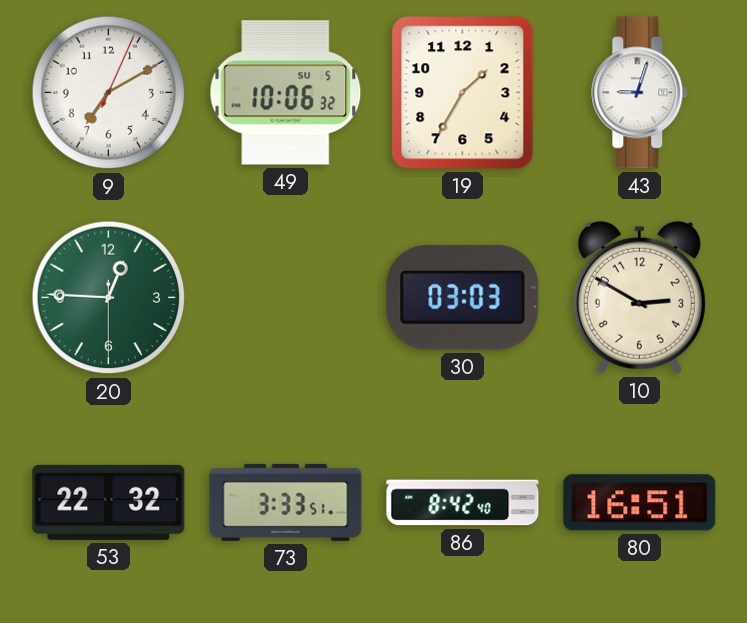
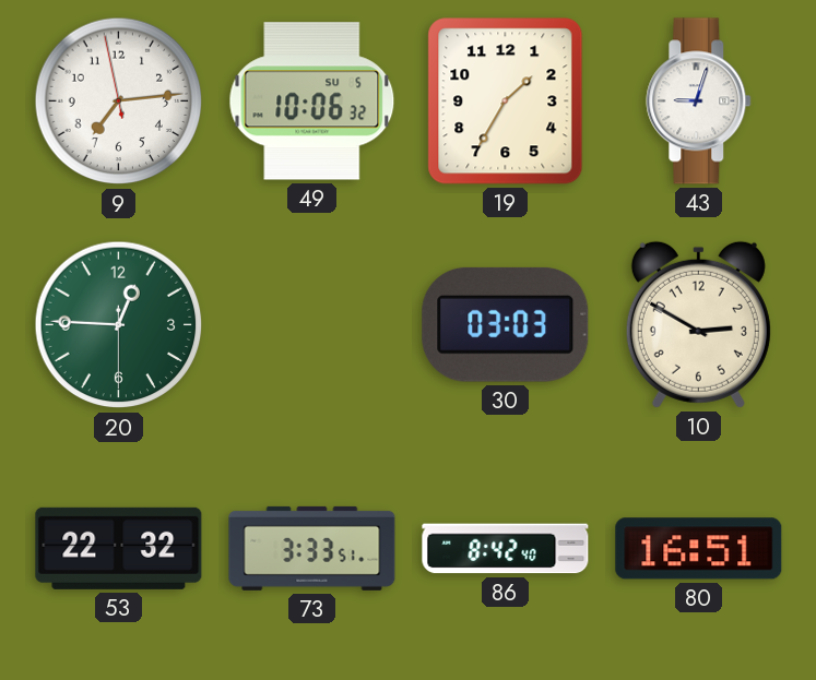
9: 7:10 -> 7:13
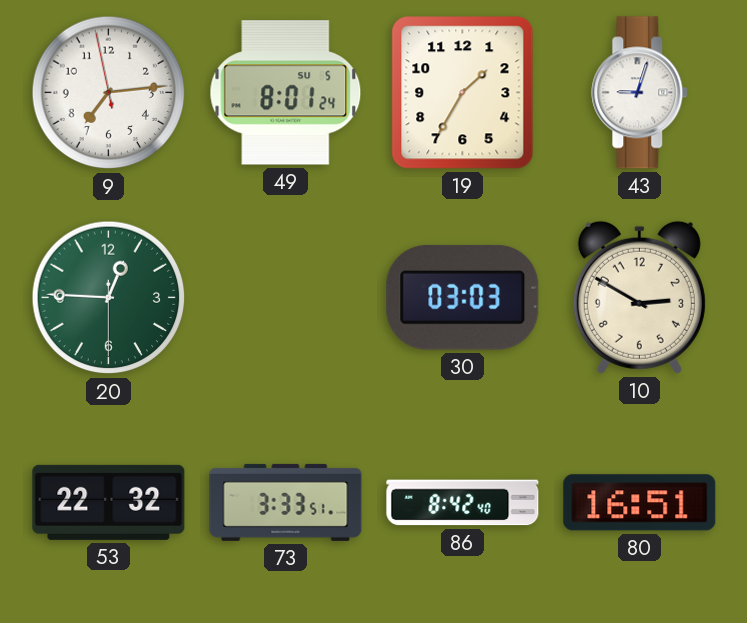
49: 10:06 -> 8:01
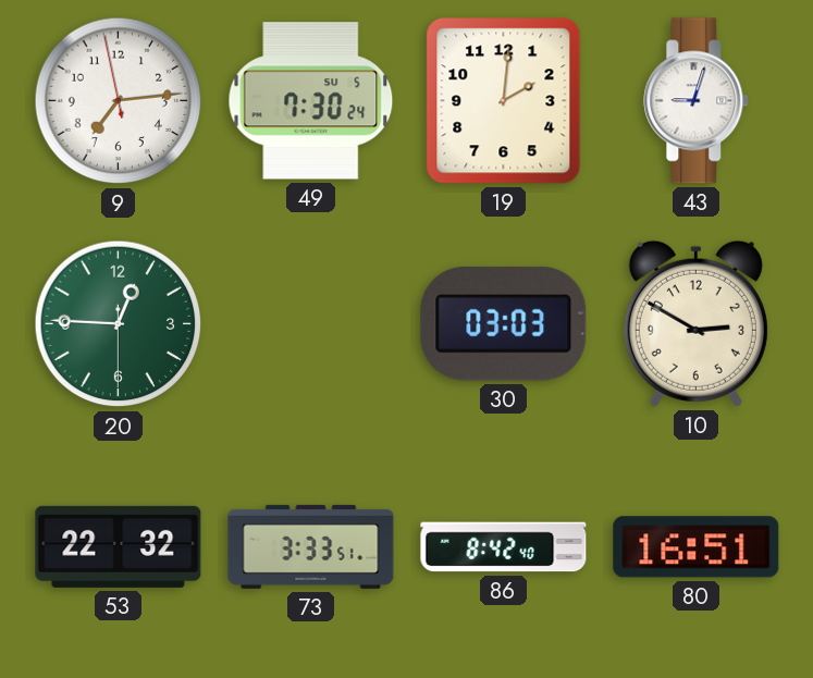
49: 8:01 -> 7:30
19: 1:35 -> 2:01
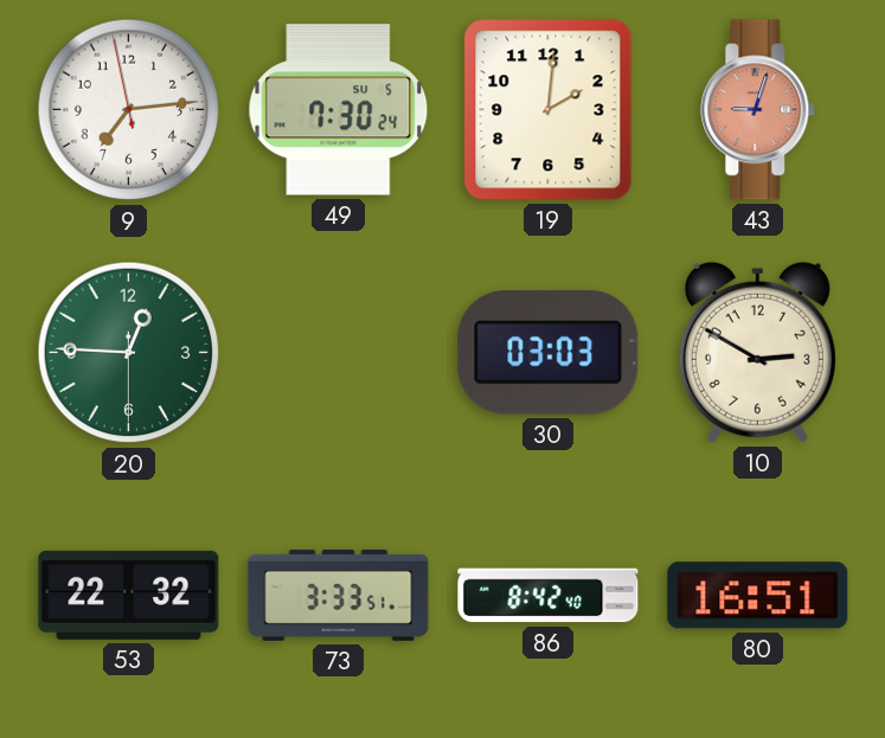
43 dial: white -> salmon
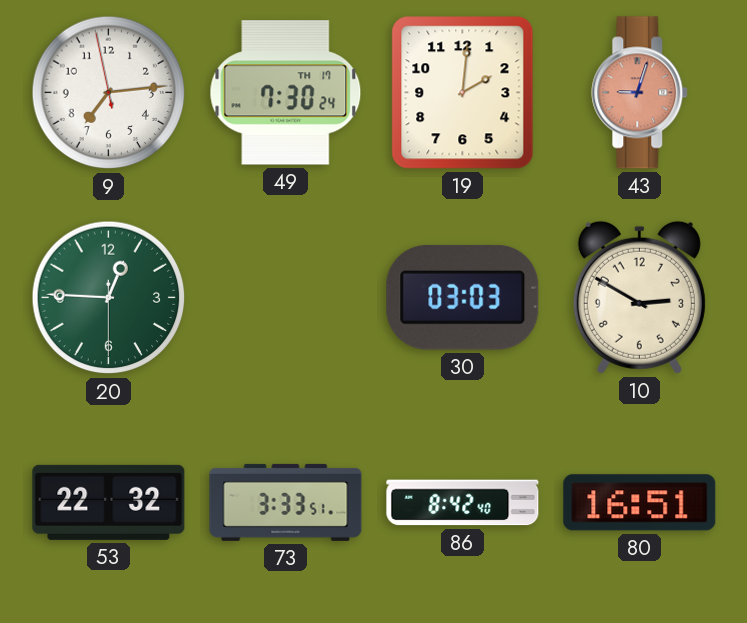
49 date: SU 5 -> TH 17
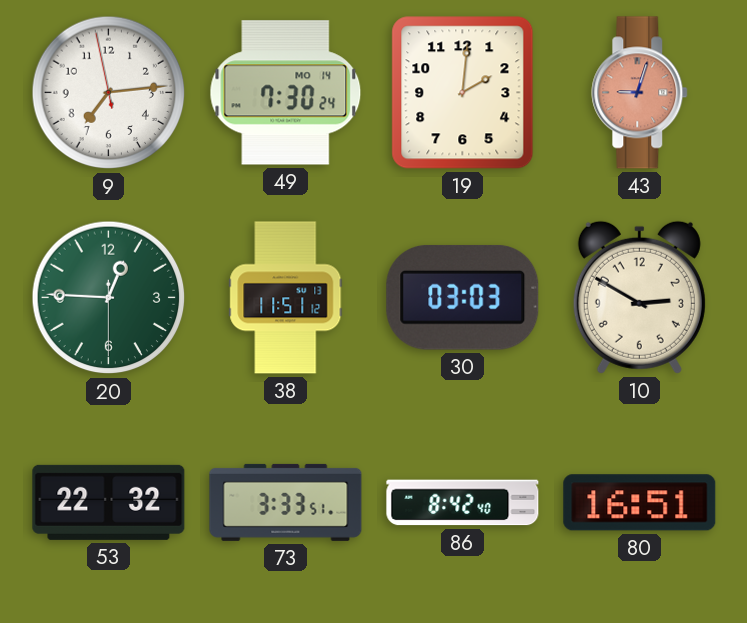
49 date: TH 17 -> MO 14
38: none -> 11:51
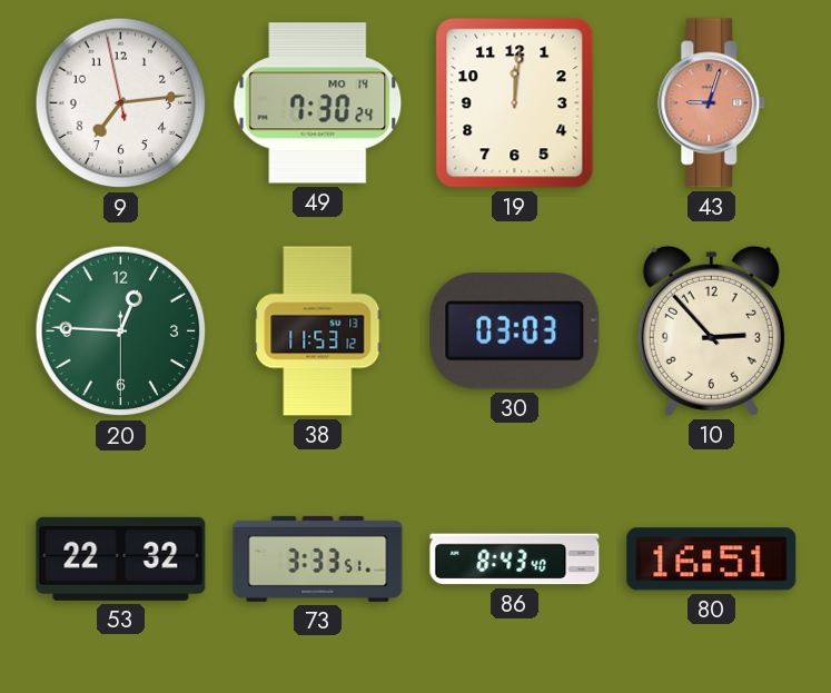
19: 2:01 -> 12:01
38: 11:51 -> 11:53
10: 2:50 -> 2:53
86: 8:42 -> 8:43
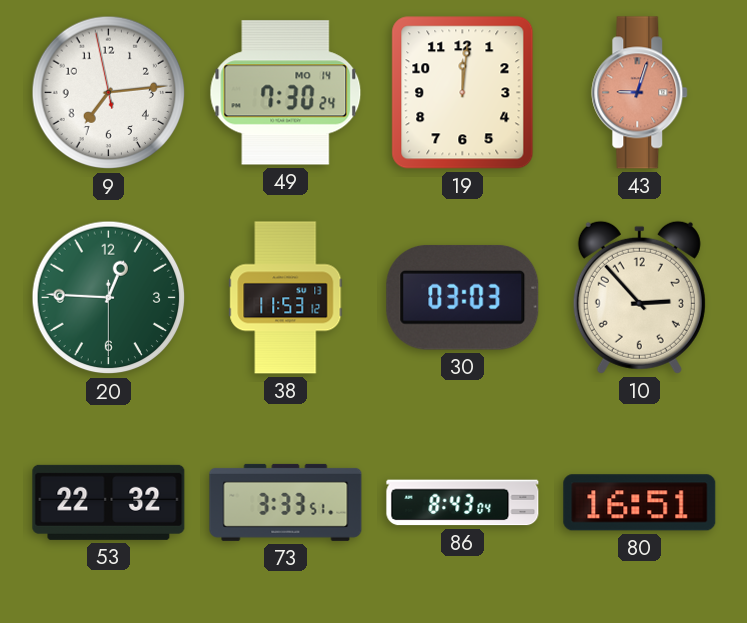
86: 8:43:40 -> 8:43:04
